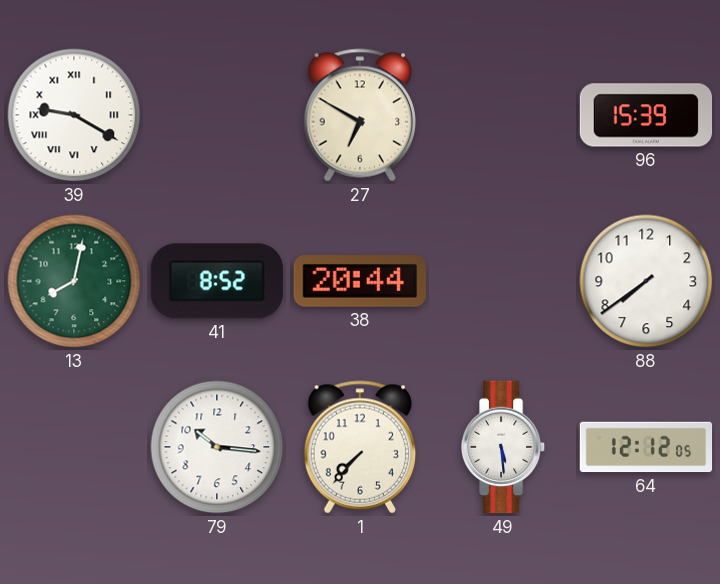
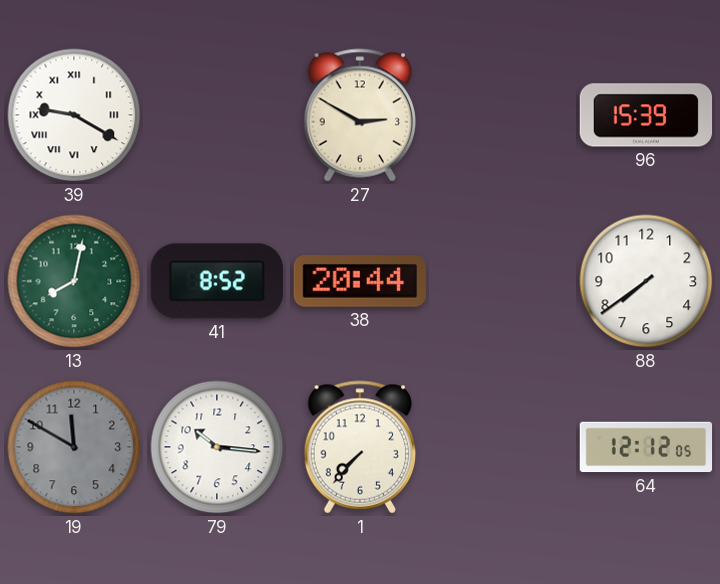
27: 6:50 -> 2:50
19: none -> 11:50
49: 5:29 -> none
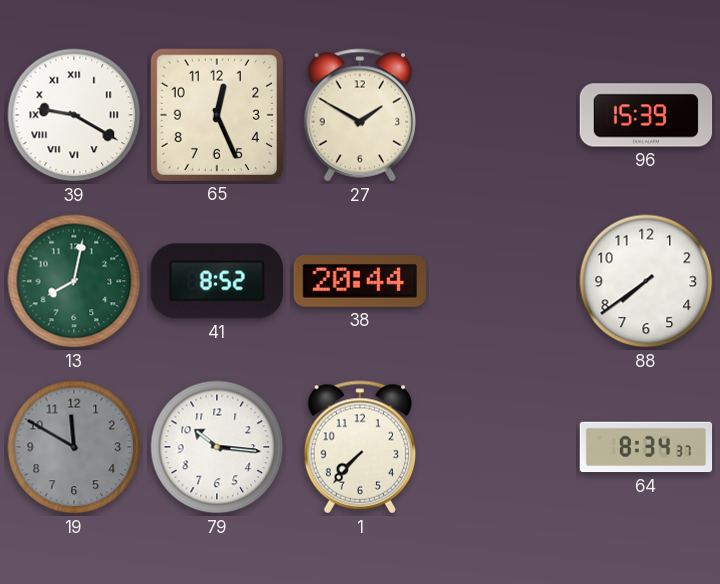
65: none -> 12:26
27: 2:50 -> 1:50
64: 12:12 -> 8:34
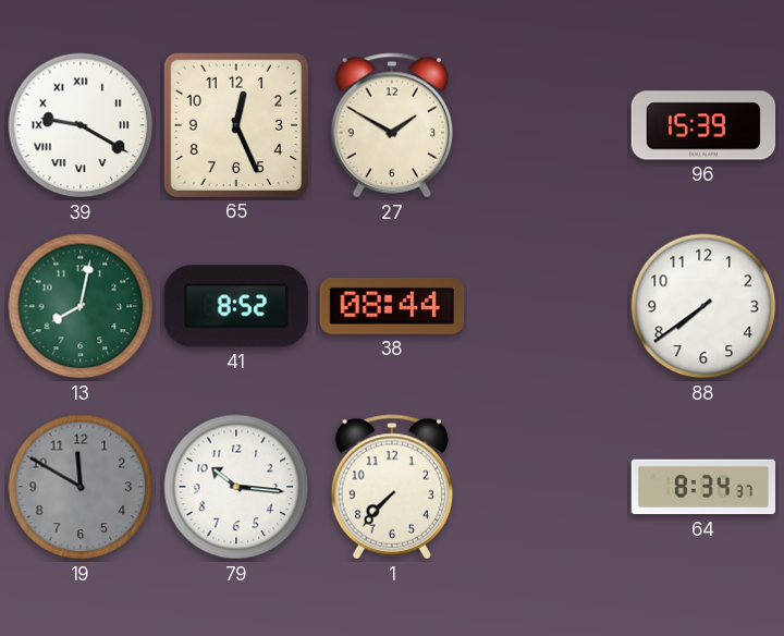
38: 20:44 -> 08:44
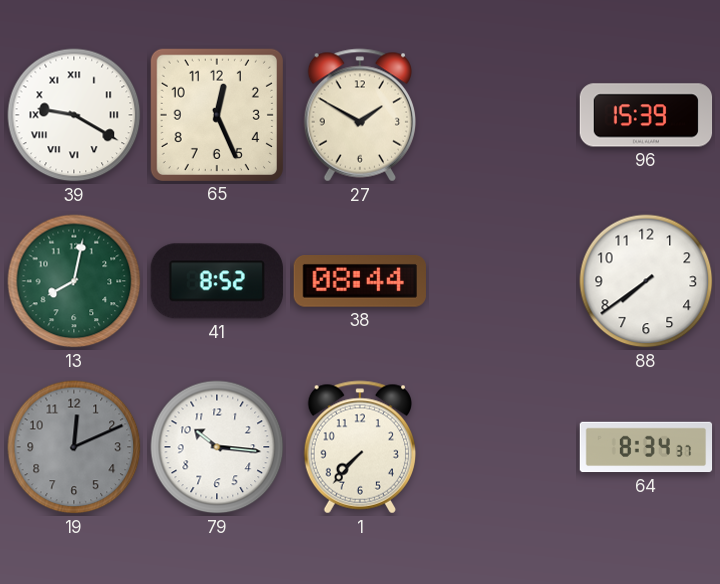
19: 11:50 -> 12:11
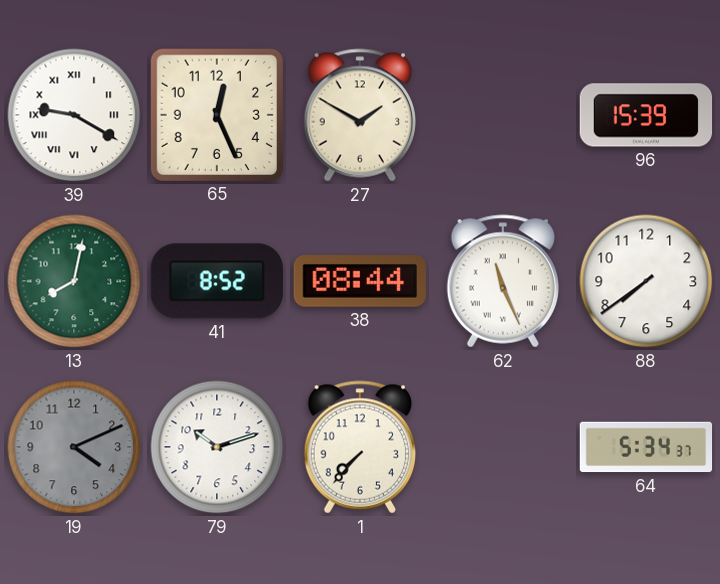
62: none -> 11:26
19: 12:11 -> 4:11
79: 10:16 -> 10:12
64: 8:34 -> 5:34
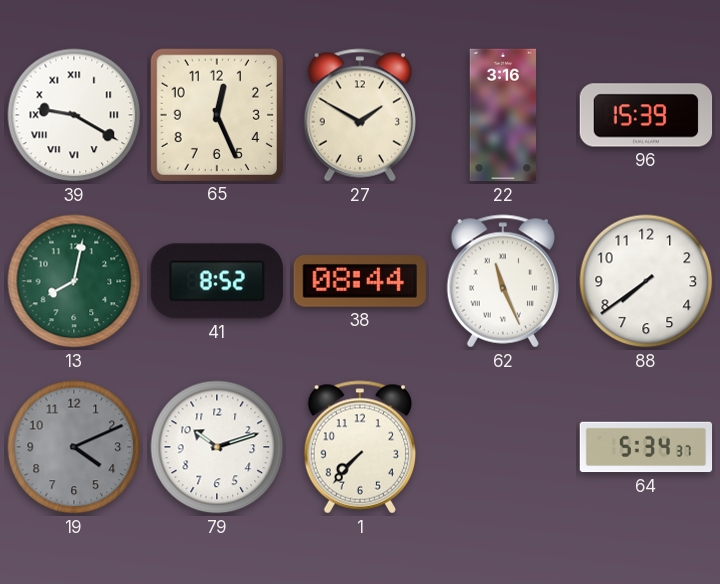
22: none -> 3:16
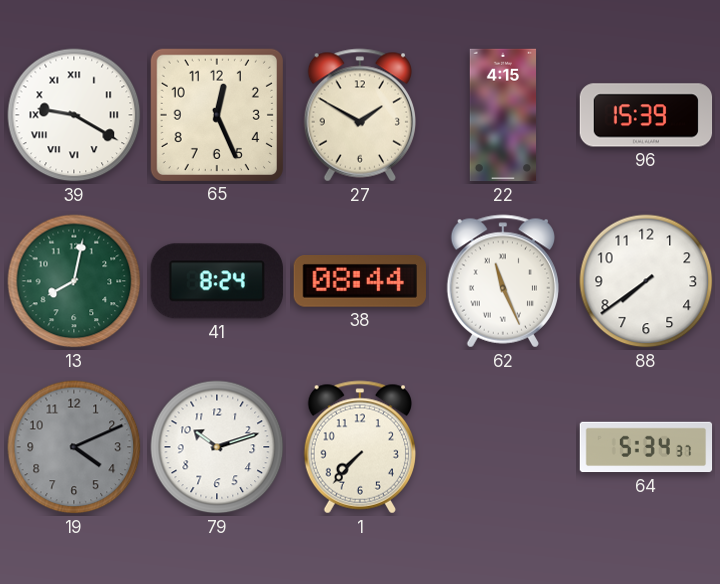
22: 3:16 -> 4:15
41: 8:52 -> 8:24
